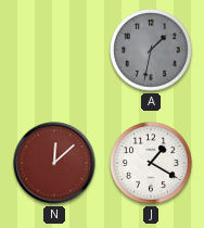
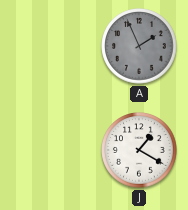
A: 1:32 -> 1:56
N: 12:08 -> none
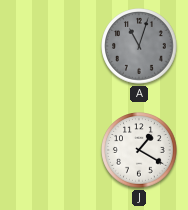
A: 1:56 -> 11:03
